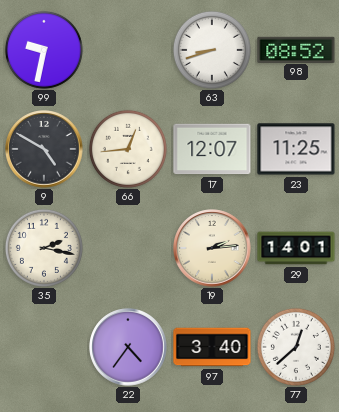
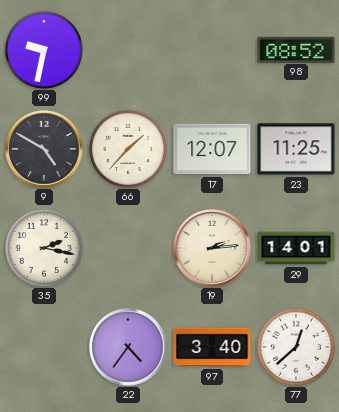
63: 8:42 -> none
66: 12:44 -> 1:37
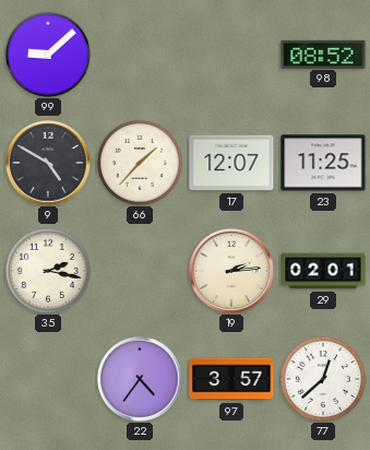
99: 9:32 -> 9:08
29: 14:01 -> 02:01
97: 3:40 -> 3:57
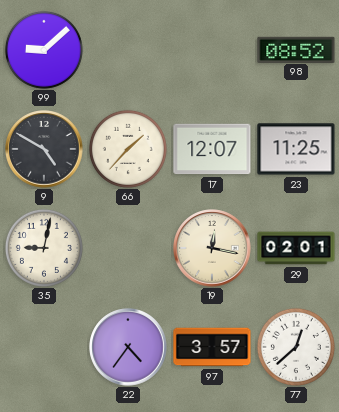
35: 2:17 -> 9:02
19: 2:14 -> 12:17
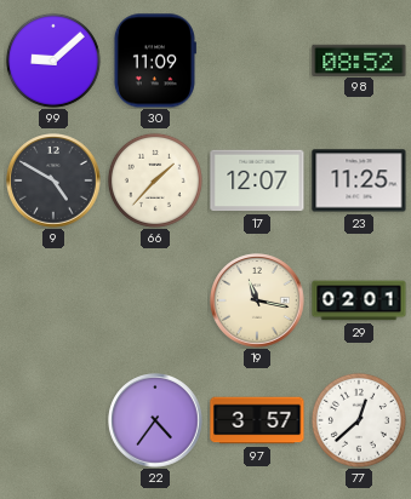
30: none -> 11:09
35: 9:02 -> none
19: 12:17 -> 11:17
